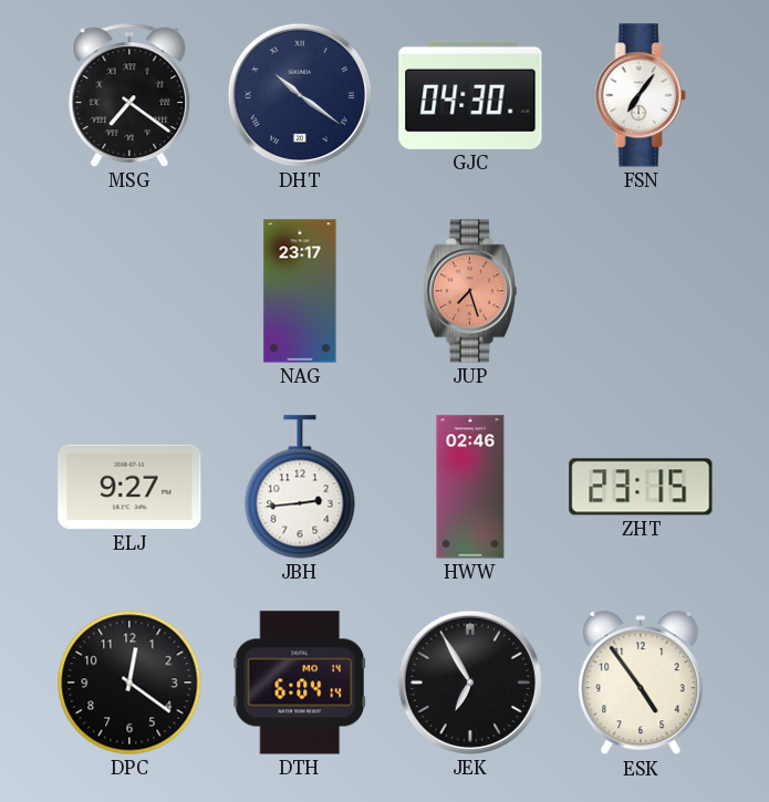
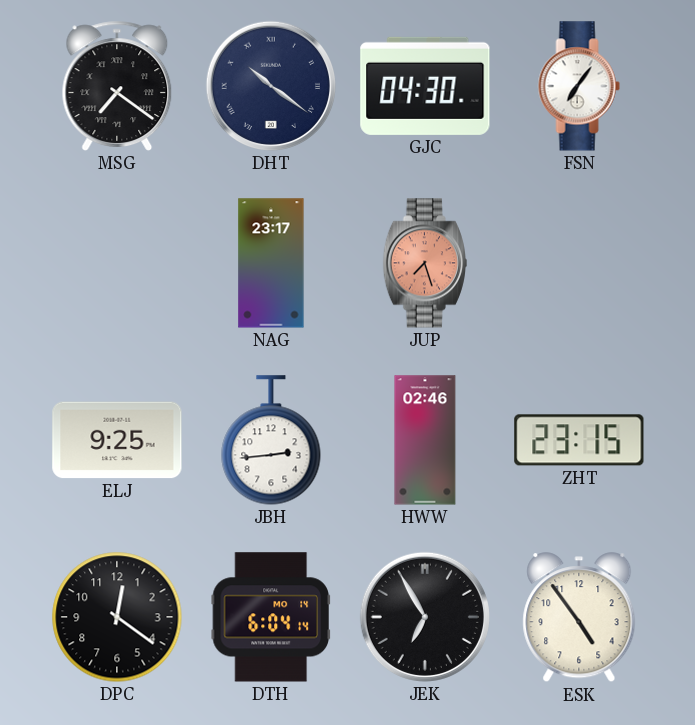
ELJ: 9:27 -> 9:25
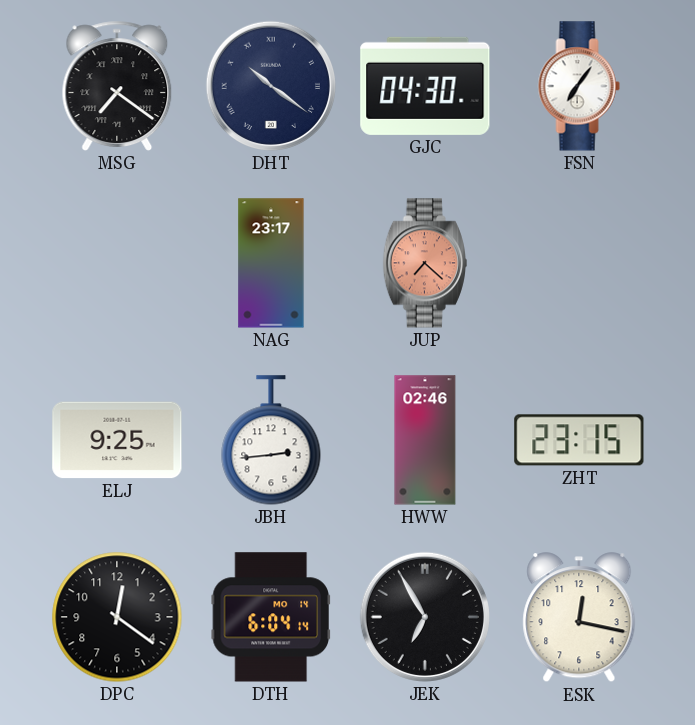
JUP: 7:27 -> 7:22
ESK: 4:54 -> 12:17
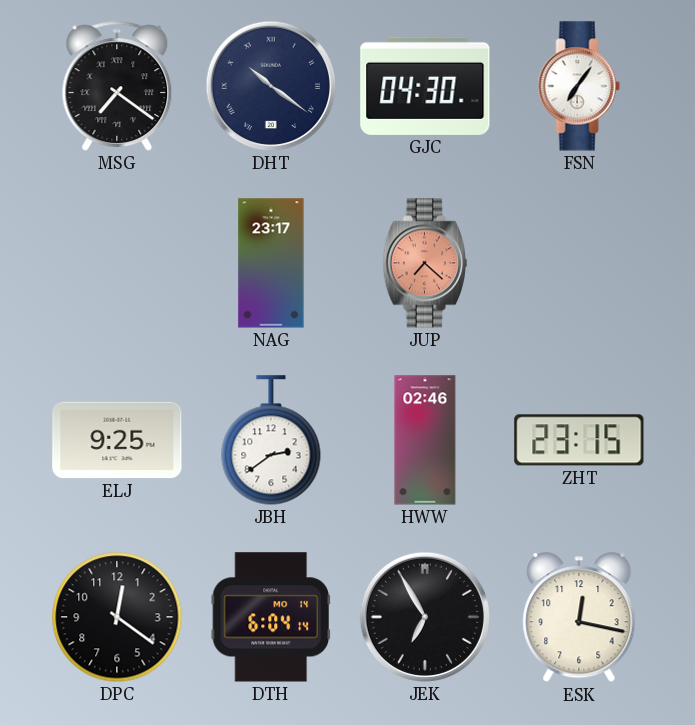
JBH: 2:44 -> 2:39
